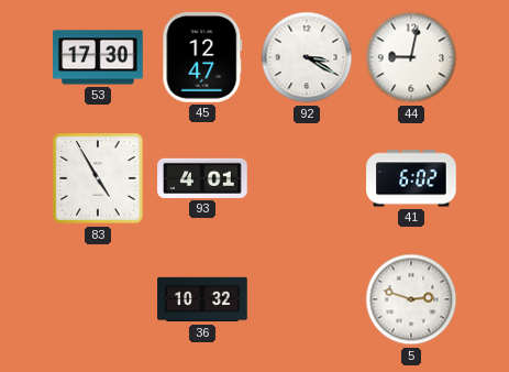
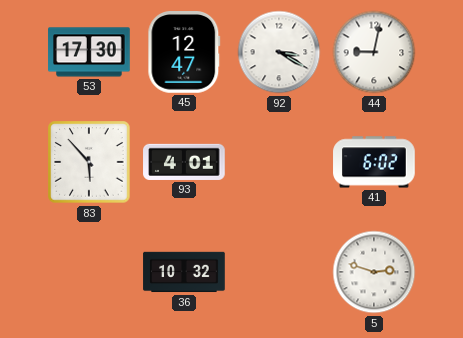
83: 4:55 -> 5:53
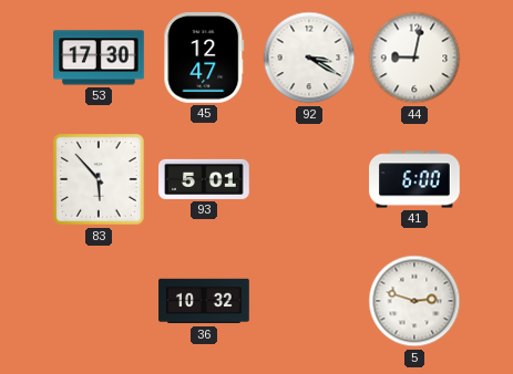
93: 4:01 -> 5:01
41: 6:02 -> 6:00
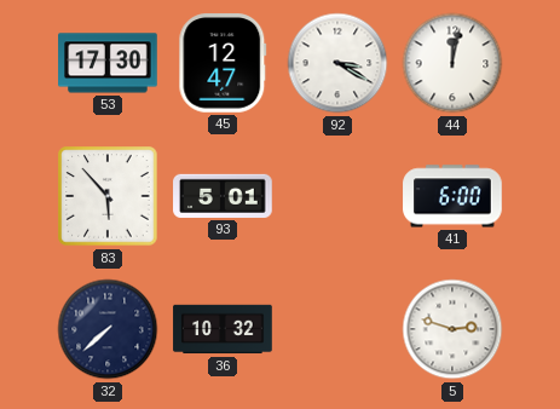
44: 9:02 -> 12:02
32: none -> 7:38
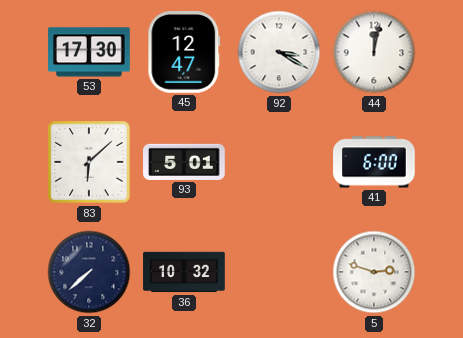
83: 5:53 -> 6:08
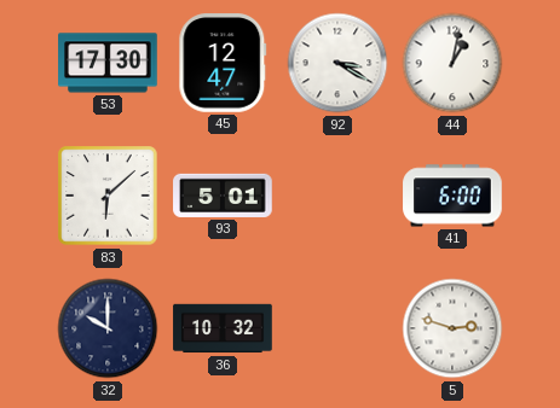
44: 12:02 -> 1:02
32: 7:38 -> 10:00
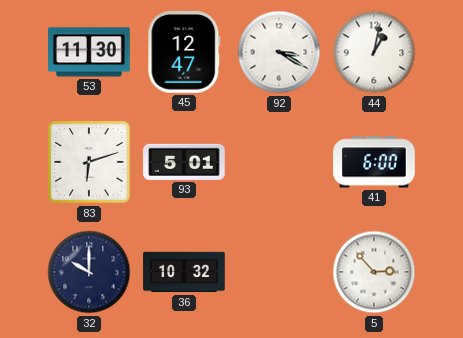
53: 17:30 -> 11:30
83: 6:08 -> 6:12
5: 2:48 -> 2:53
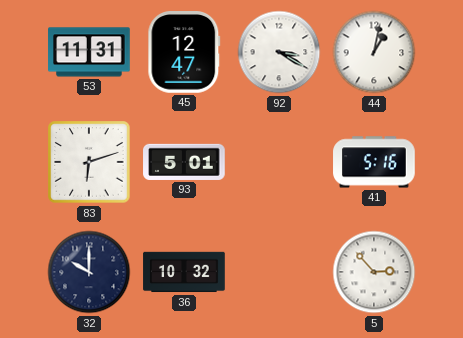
53: 11:30 -> 11:31
41: 6:00 -> 5:16
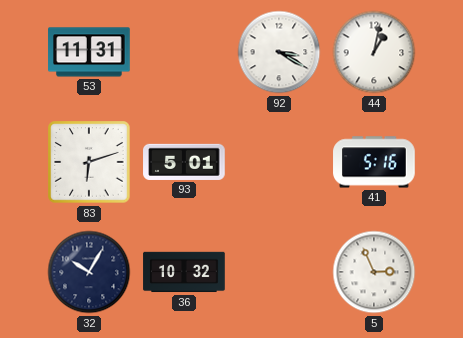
45: 12:47 -> none
32: 10:00 -> 10:05
5: 2:53 -> 2:56
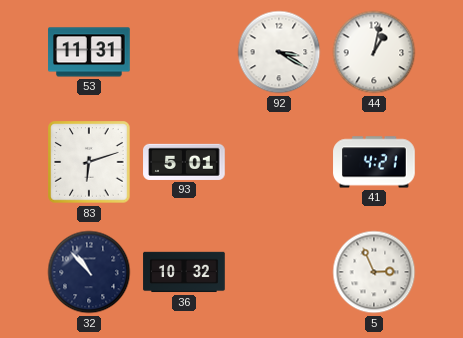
41: 5:16 -> 4:21
32: 10:05 -> 10:53
